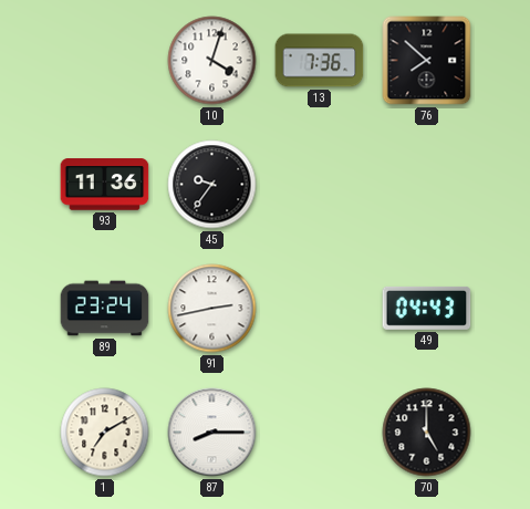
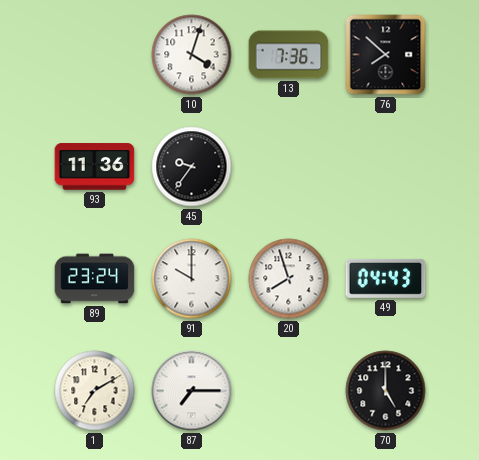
91: 2:43 -> 10:00
20: none -> 7:57
87: 8:15 -> 7:15
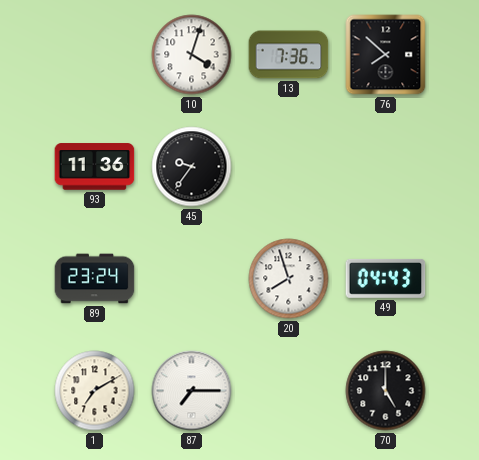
91: 10:00 -> none
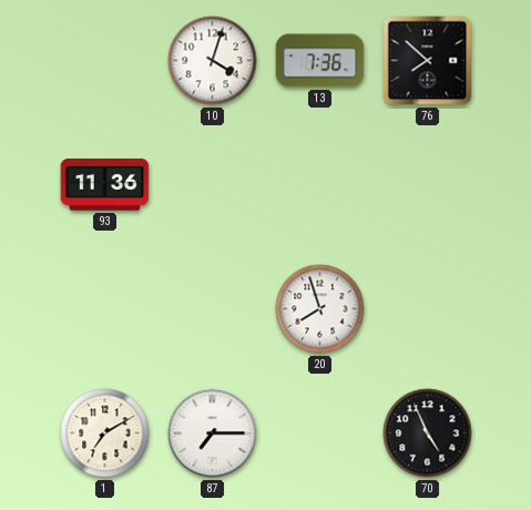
45: 9:36 -> none
89: 23:24 -> none
49: 04:43 -> none
70: 5:00 -> 4:56
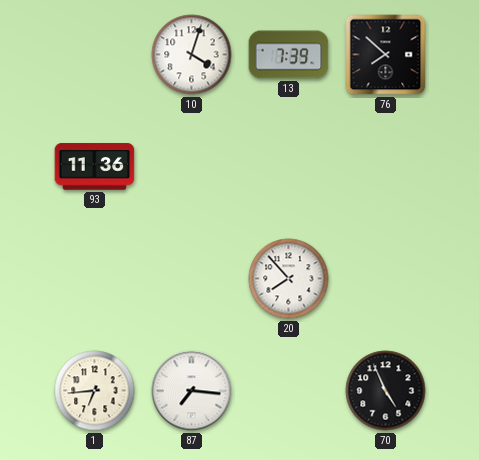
13: 7:36 -> 7:39
20: 7:57 -> 7:53
1: 7:10 -> 6:44
87: 7:15 -> 7:16
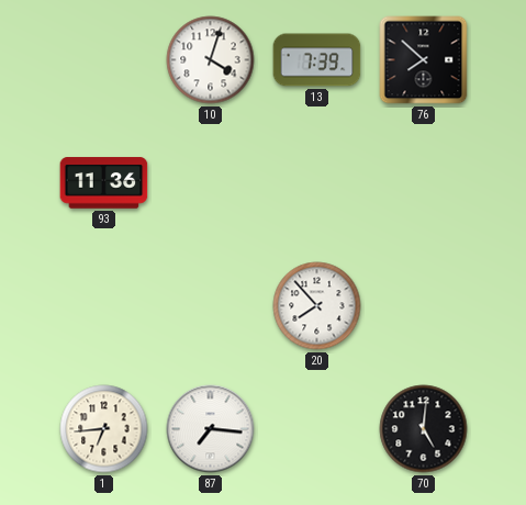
70: 4:56 -> 5:01
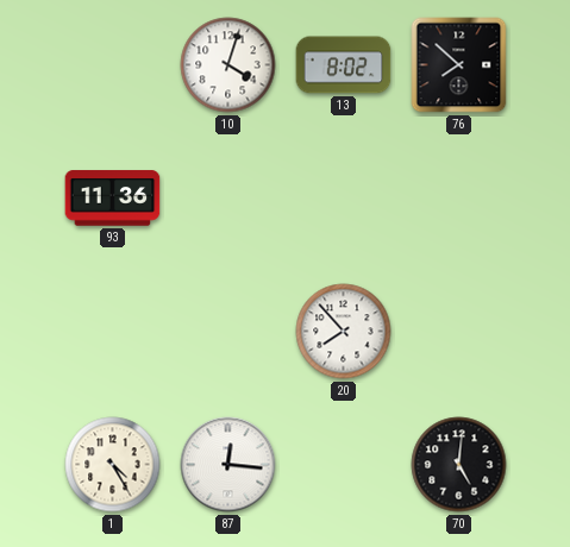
13: 7:39 -> 8:02
1: 6:44 -> 4:25
87: 7:16 -> 12:16
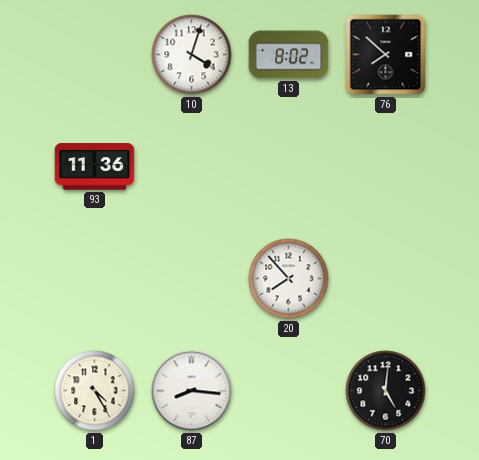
87: 12:16 -> 8:16
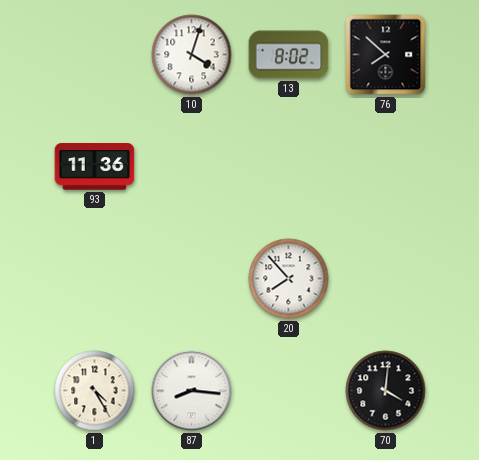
70: 5:01 -> 4:01
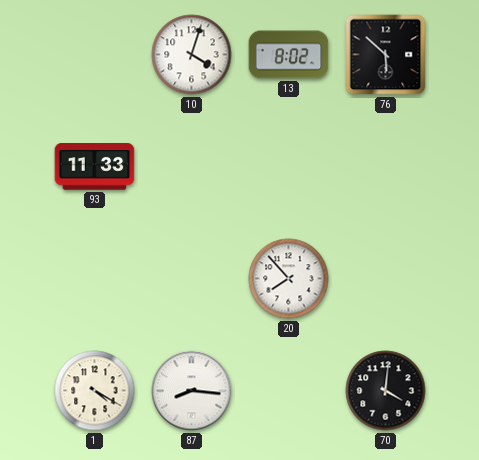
76: 7:52 -> 5:52
93: 11:36 -> 11:33
1: 4:25 -> 4:20
